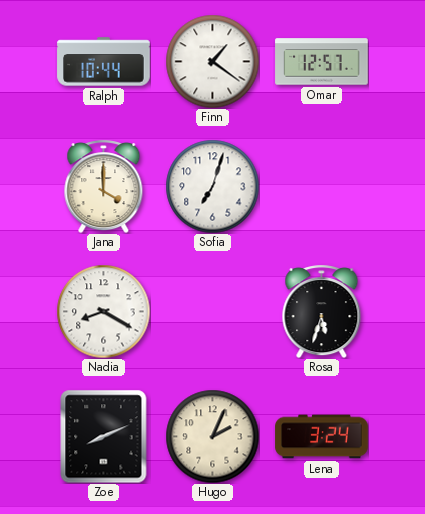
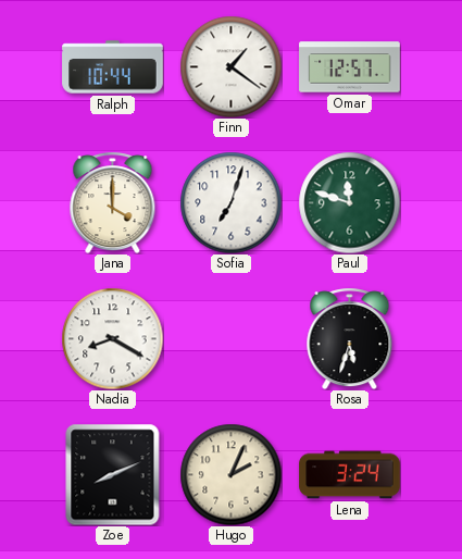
Paul: none -> 11:48
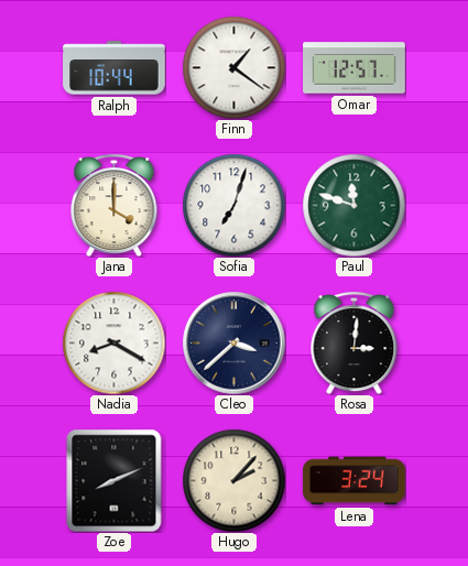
Cleo: none -> 3:38
Rosa: 5:33 -> 3:01
Hugo: 2:04 -> 2:07
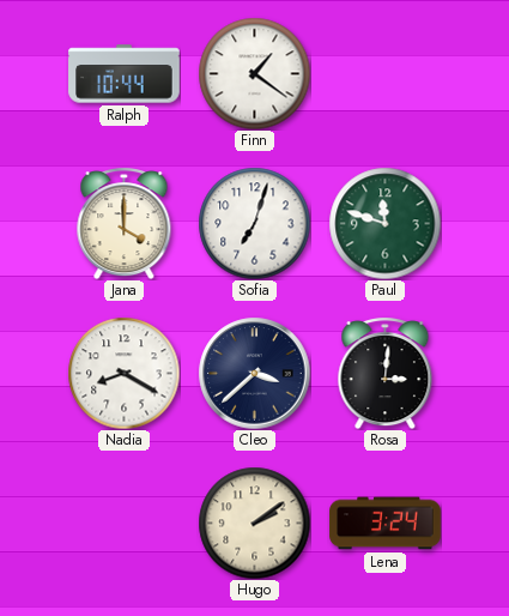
Omar: 12:57 -> none
Zoe: 8:11 -> none
Hugo: 2:07 -> 2:09
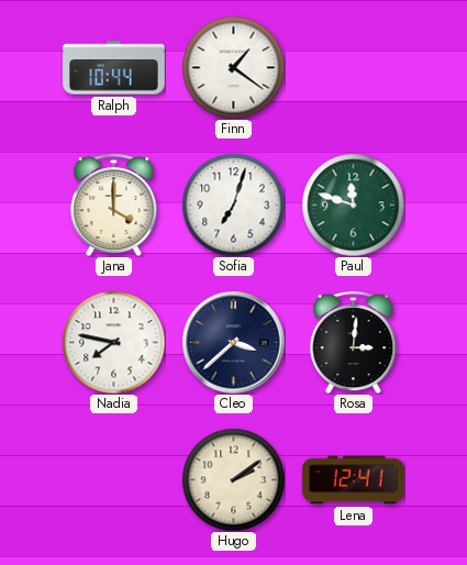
Nadia: 8:20 -> 7:47
Lena: 3:24 -> 12:41
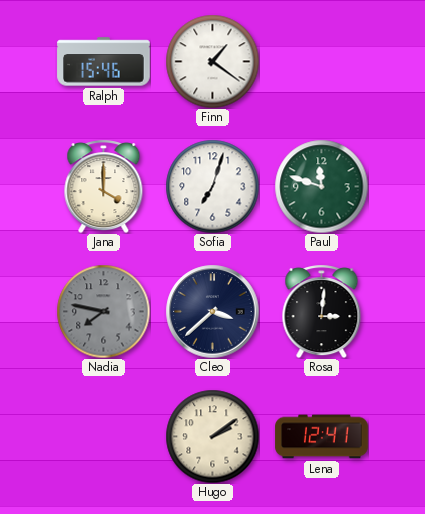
Ralph: 10:44 -> 15:46
Nadia dial: white -> grey
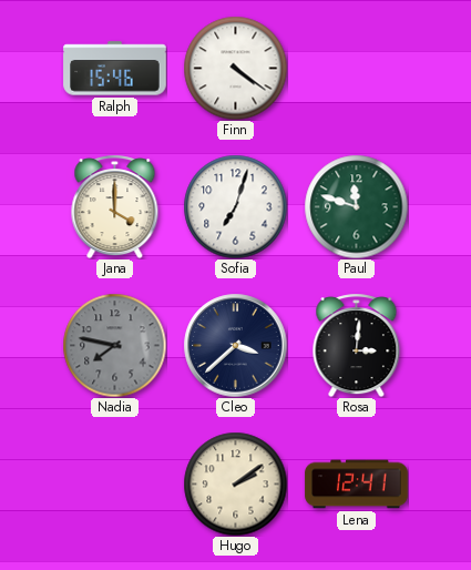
Finn: 1:21 -> 4:21
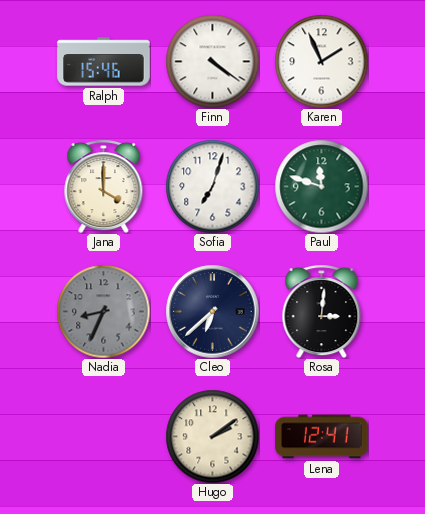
Karen: none -> 1:56
Nadia: 7:47 -> 8:34
Cleo: 3:38 -> 6:38
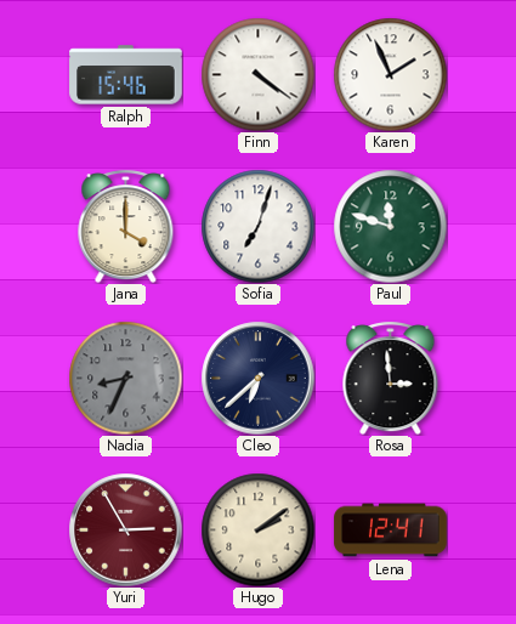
Rosa: 3:01 -> 2:59
Yuri: none -> 2:55
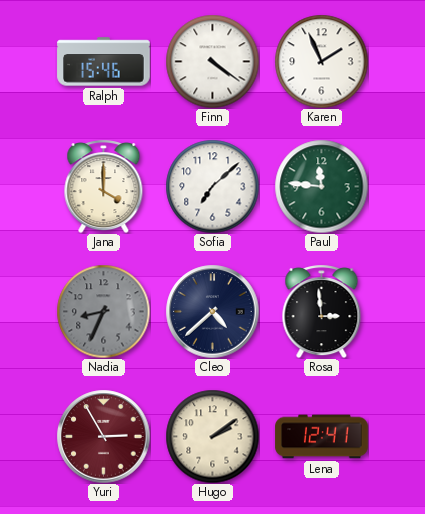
Sofia: 7:03 -> 7:08
Paul: 11:48 -> 11:46
Cleo: 6:38 -> 4:38
